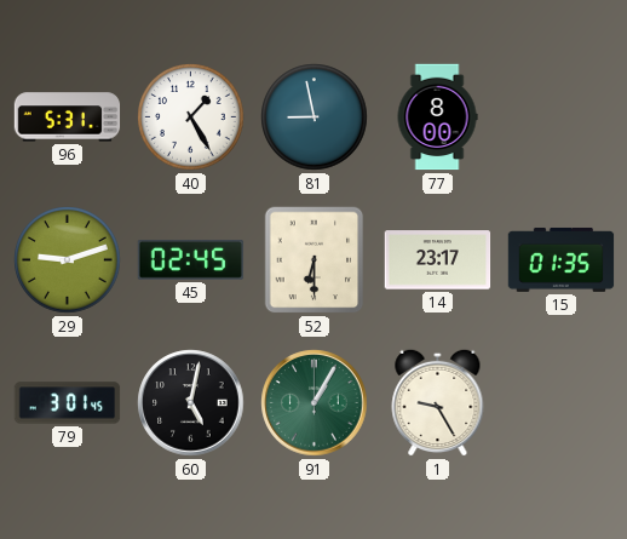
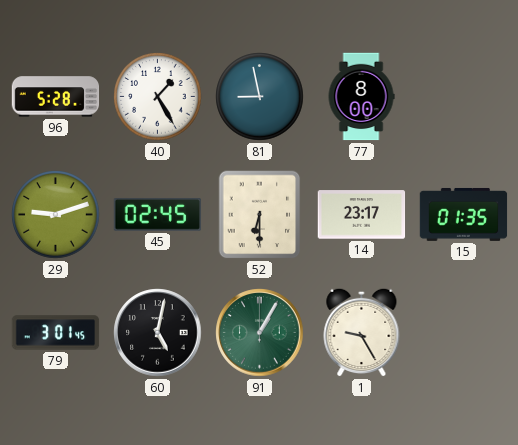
96: 5:31 -> 5:28
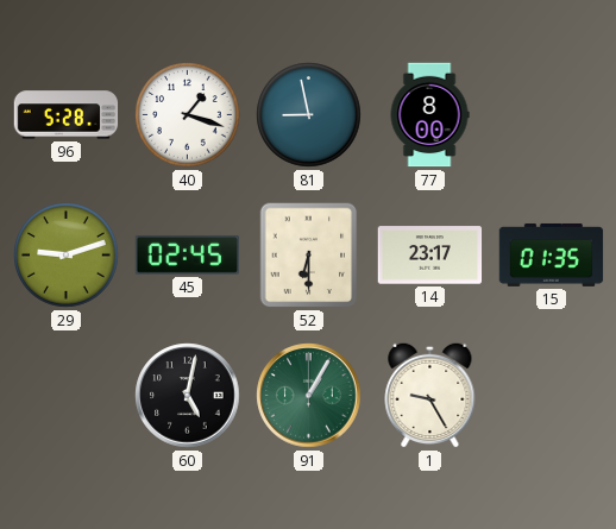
40: 1:25 -> 1:18
79: 3:01 -> none
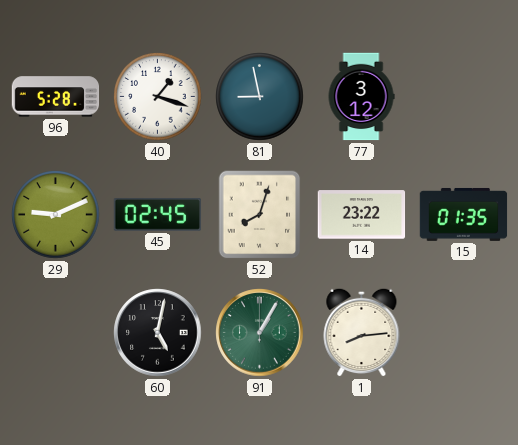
77: 8:00 -> 3:12
29: 9:12 -> 9:11
52: 6:30 -> 8:03
14: 23:17 -> 23:22
1: 9:25 -> 8:14
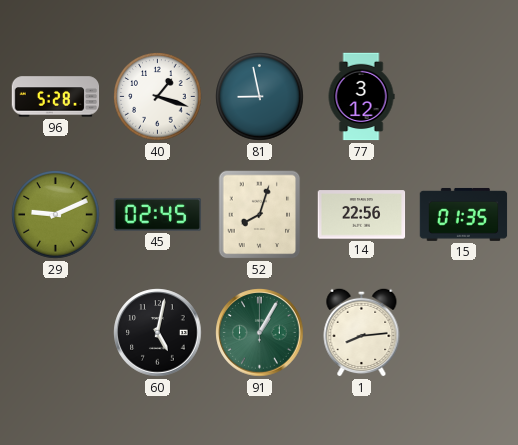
14: 23:22 -> 22:56
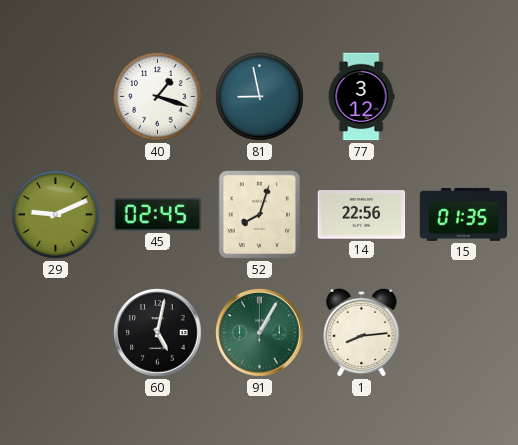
96: 5:28 -> none
